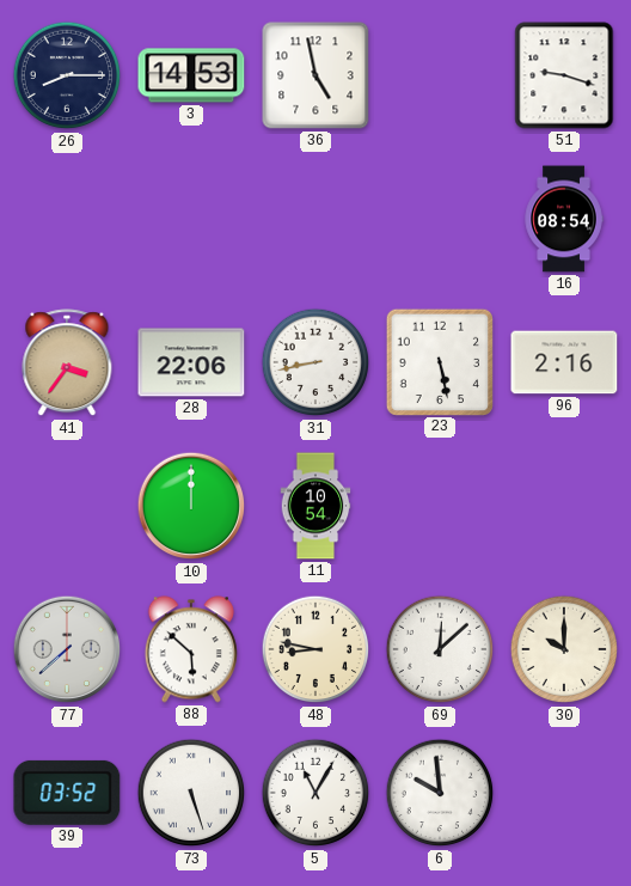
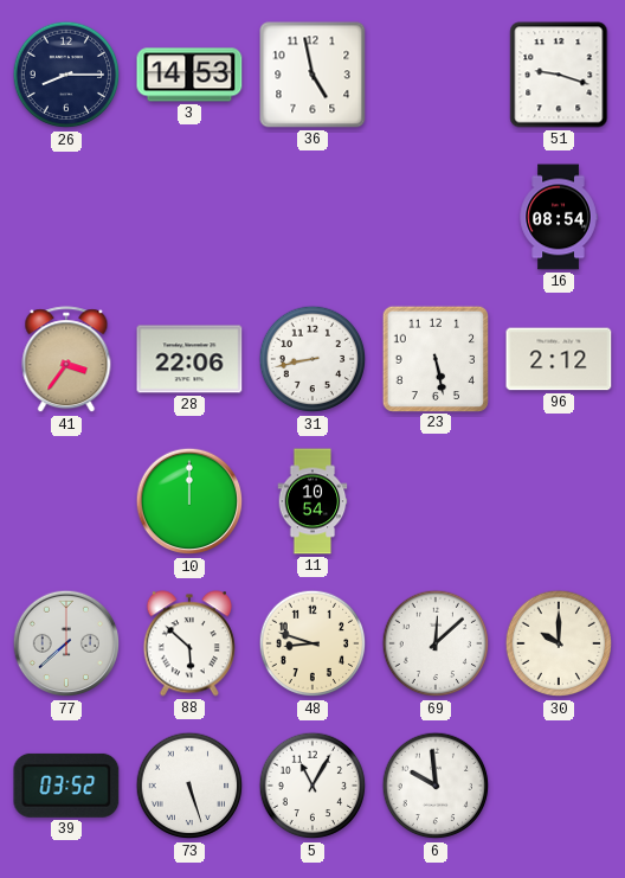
96: 2:16 -> 2:12
48: 8:47 -> 8:48
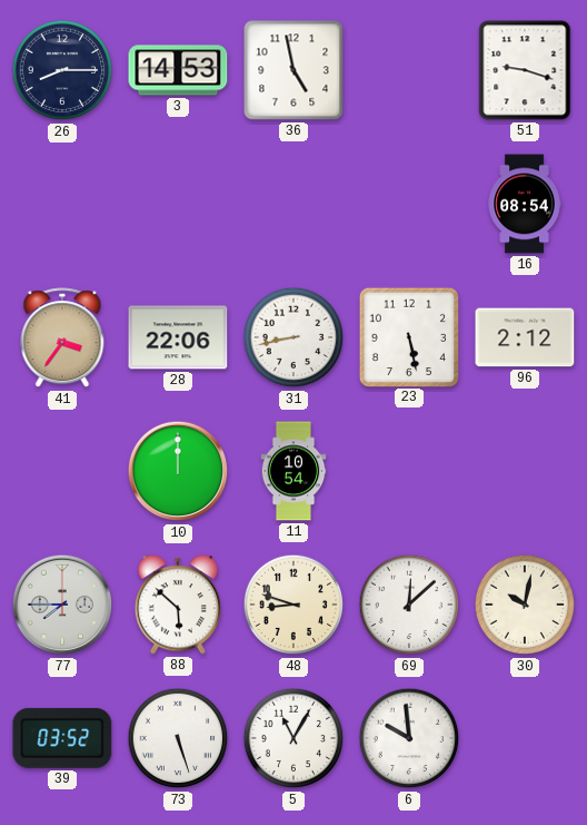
77: 7:38 -> 7:45
30: 10:00 -> 10:02
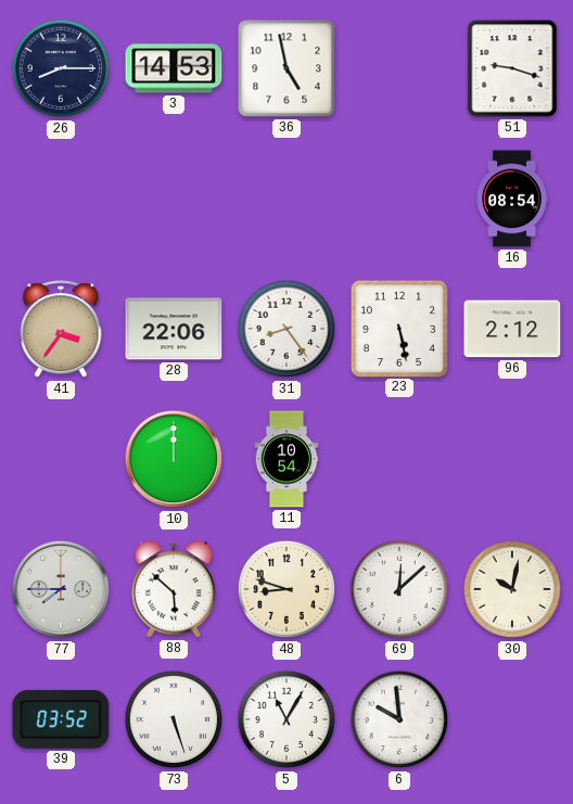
31: 8:43 -> 8:24
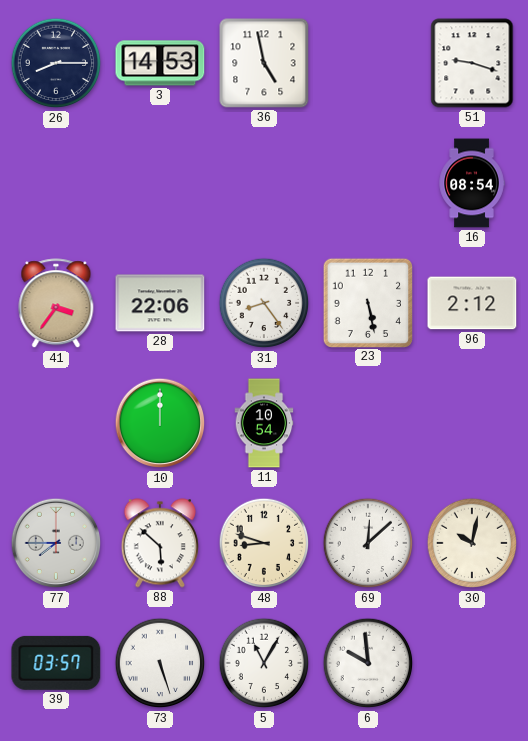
39: 03:52 -> 03:57
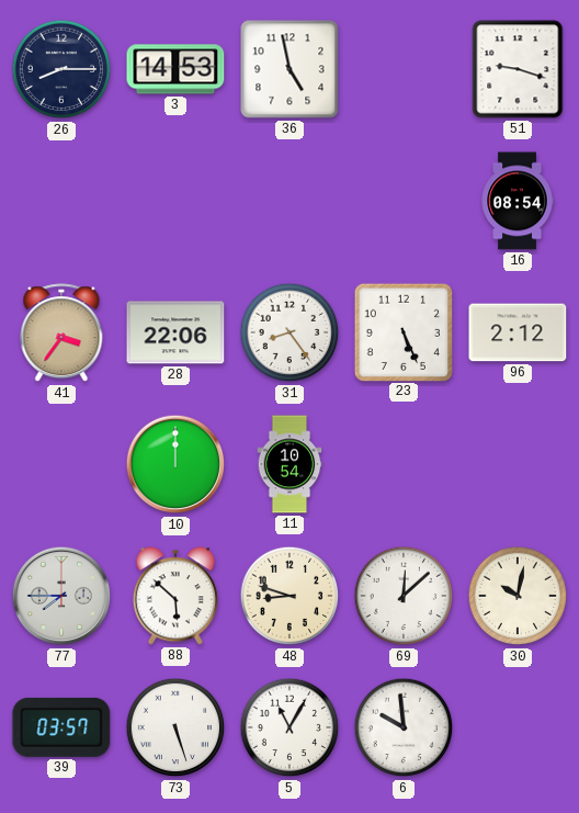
23: 5:28 -> 5:26
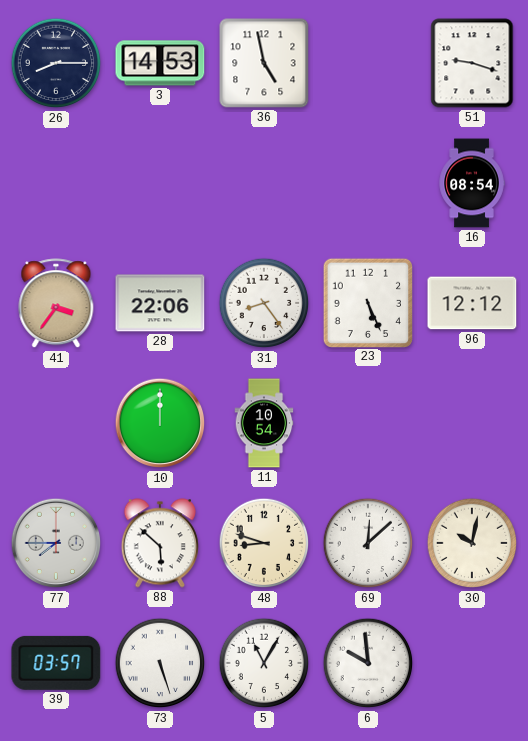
96: 2:12 -> 12:12
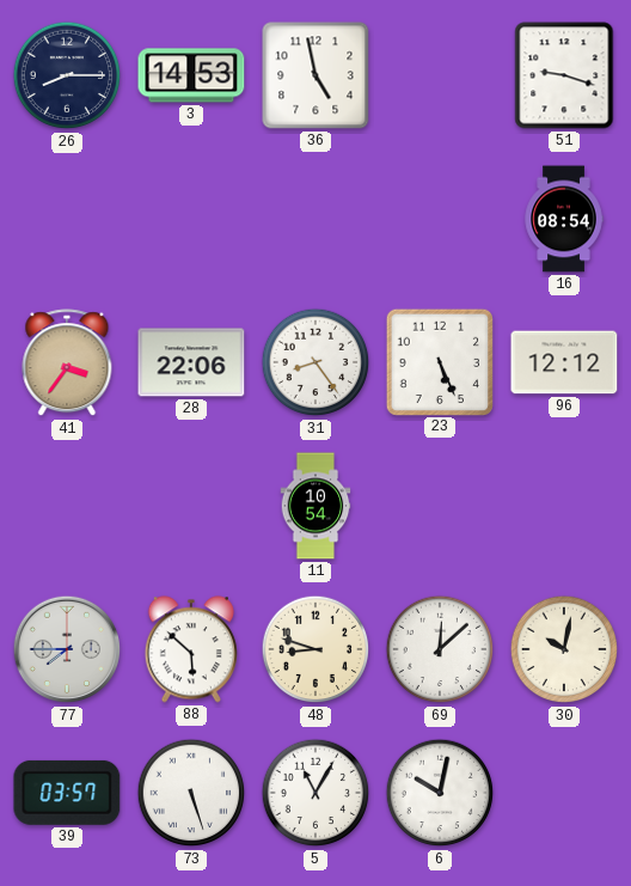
10: 12:00 -> none
6: 9:59 -> 10:02
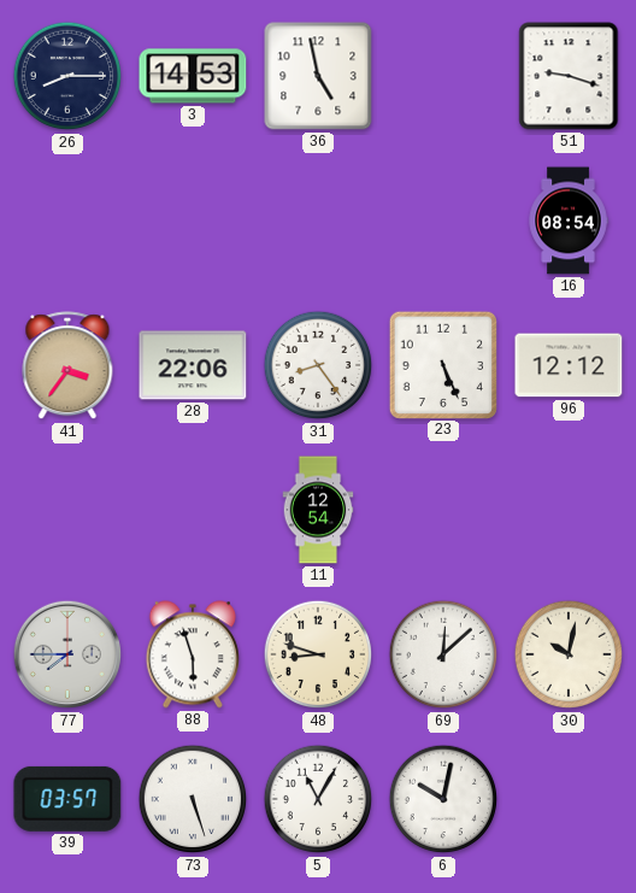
11: 10:54 -> 12:54
88: 5:52 -> 5:57
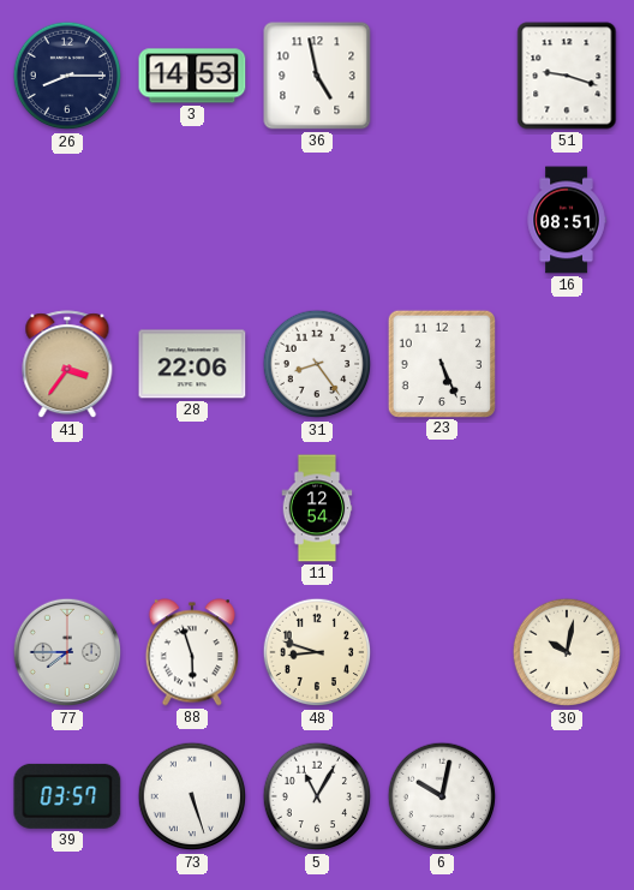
16: 08:54 -> 08:51
96: 12:12 -> none
69: 12:08 -> none
